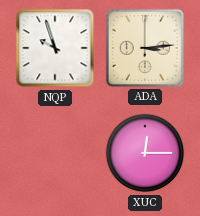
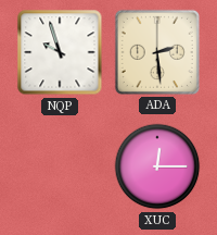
ADA: 3:14 -> 2:29
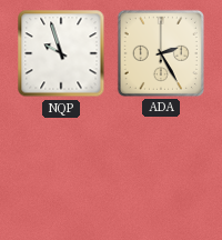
ADA: 2:29 -> 2:25
XUC: 12:15 -> none
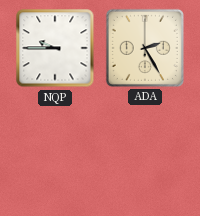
NQP: 9:57 -> 9:45
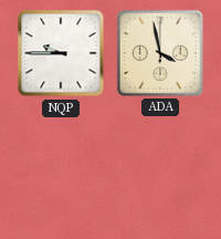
ADA: 2:25 -> 3:58
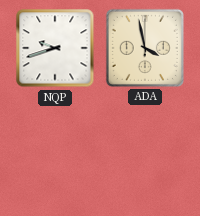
NQP: 9:45 -> 9:42
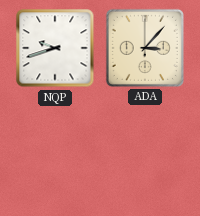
ADA: 3:58 -> 3:07
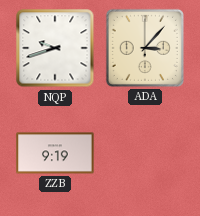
ZZB: none -> 9:19
